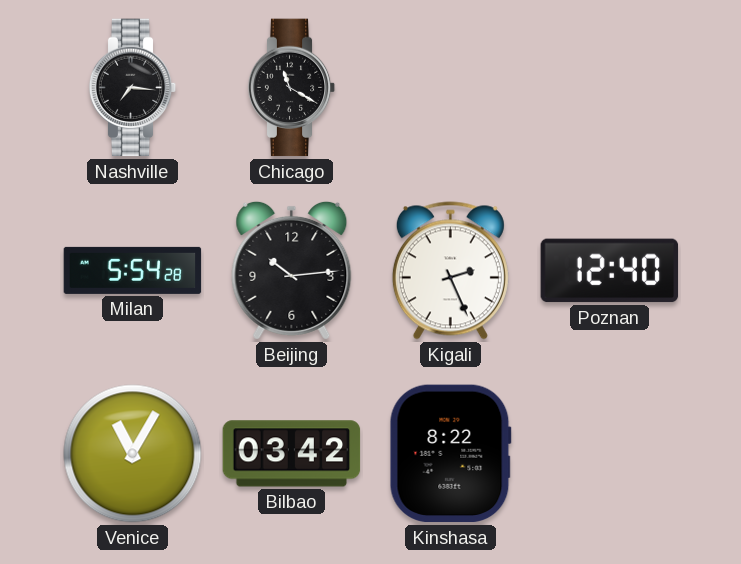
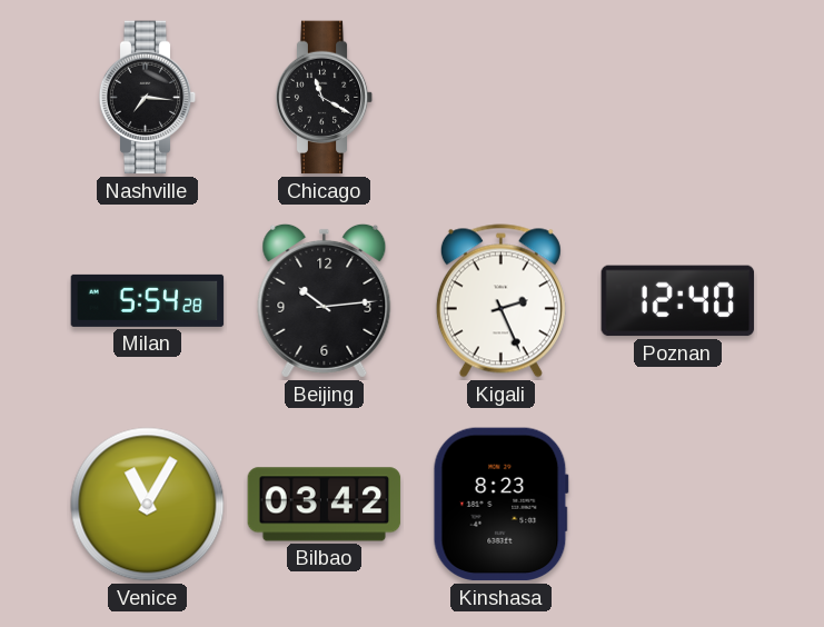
Kinshasa: 8:22 -> 8:23
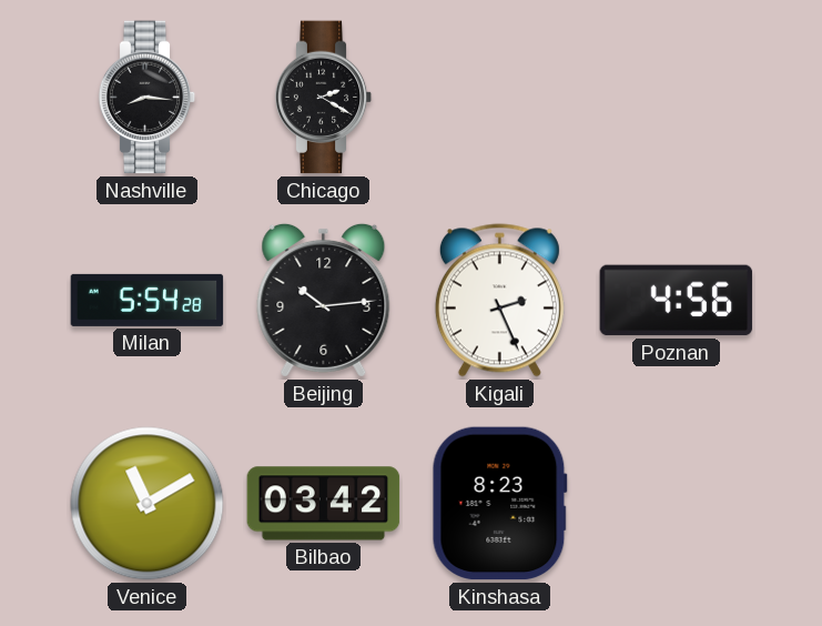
Nashville: 7:16 -> 8:16
Chicago: 11:20 -> 2:20
Poznan: 12:40 -> 4:56
Venice: 11:05 -> 11:10
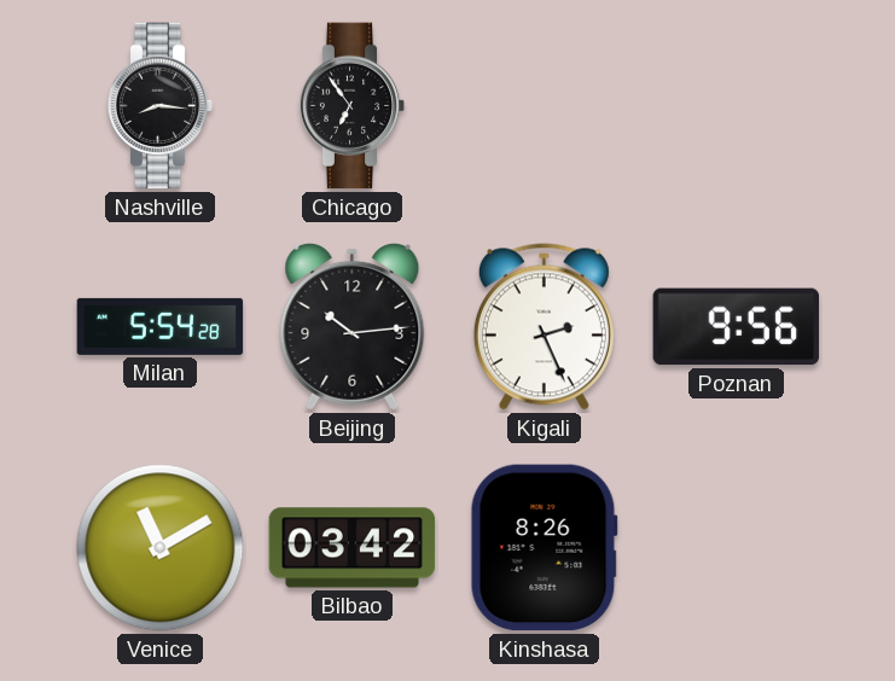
Chicago: 2:20 -> 6:54
Poznan: 4:56 -> 9:56
Kinshasa: 8:23 -> 8:26
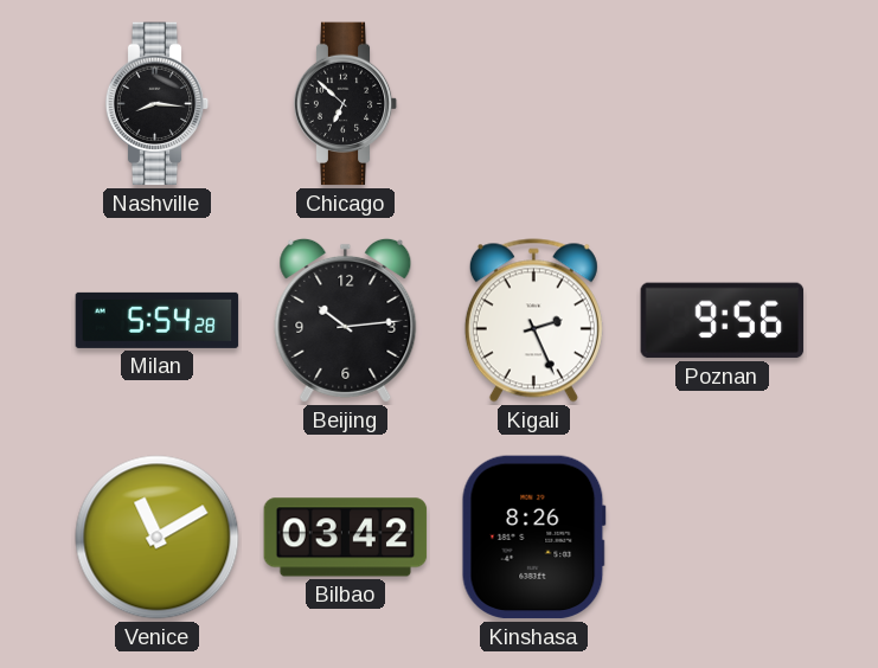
Chicago: 6:54 -> 6:52
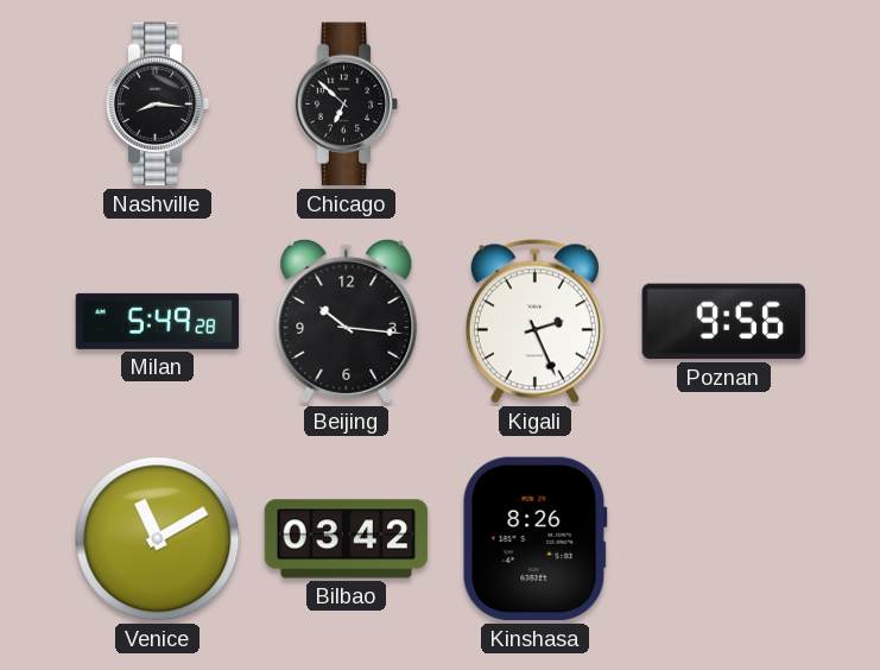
Milan: 5:54 -> 5:49
Beijing: 10:14 -> 10:16
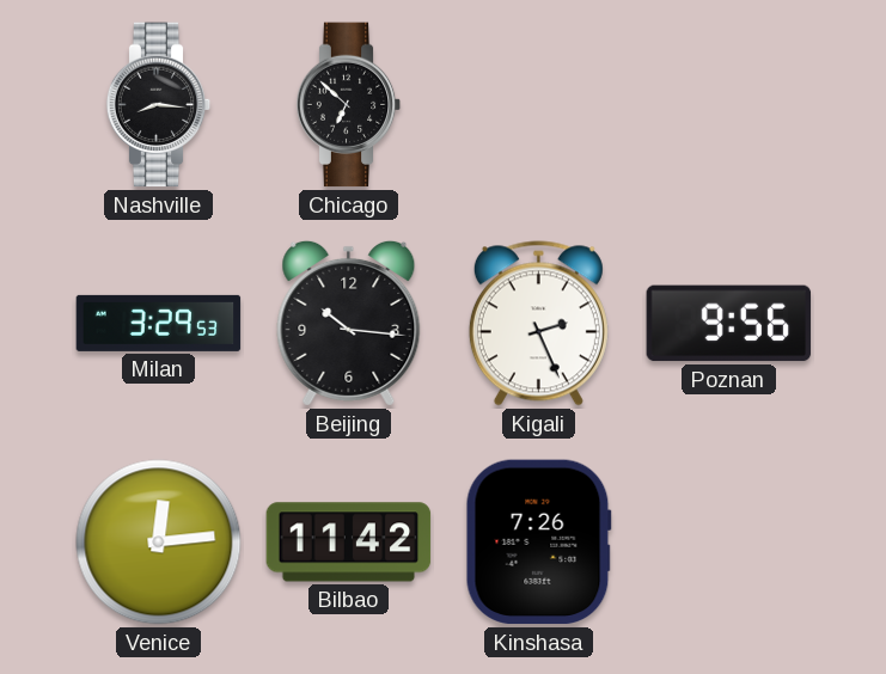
Milan: 5:49 -> 3:29
Venice: 11:10 -> 12:14
Bilbao: 03:42 -> 11:42
Kinshasa: 8:26 -> 7:26
